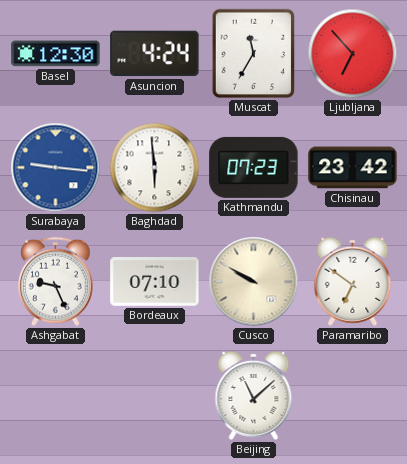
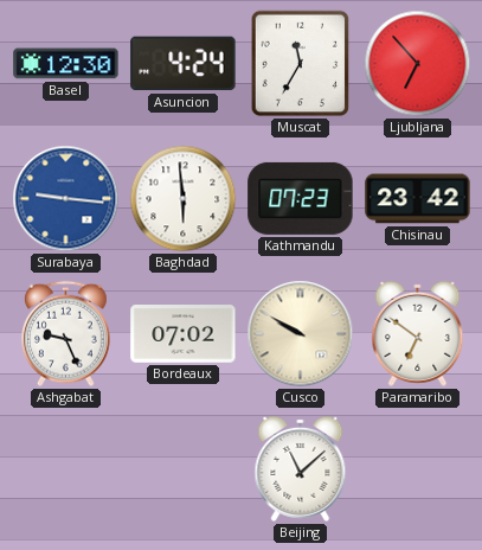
Bordeaux: 07:10 -> 07:02
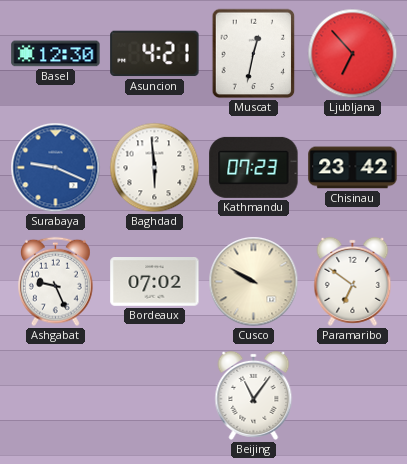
Asuncion: 4:24 -> 4:21
Muscat: 11:35 -> 12:32
Surabaya: 9:16 -> 9:19
Beijing: 11:08 -> 11:06
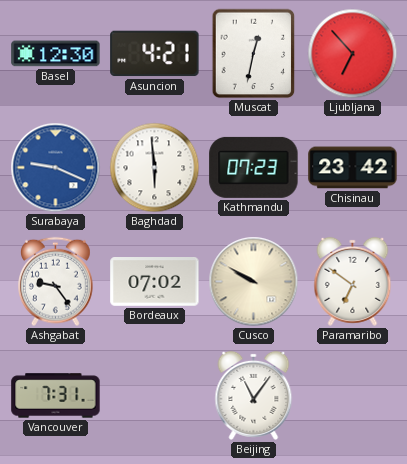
Ashgabat: 9:26 -> 9:24
Vancouver: none -> 7:31
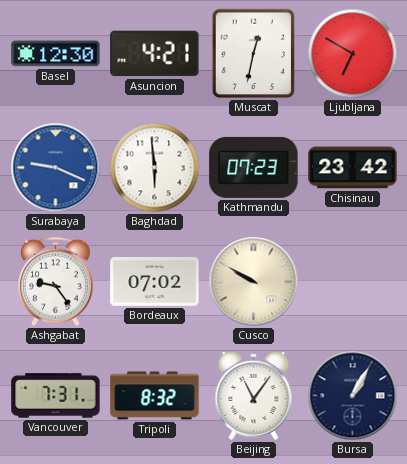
Ljubljana: 6:53 -> 6:50
Paramaribo: 6:51 -> none
Tripoli: none -> 8:32
Bursa: none -> 1:05
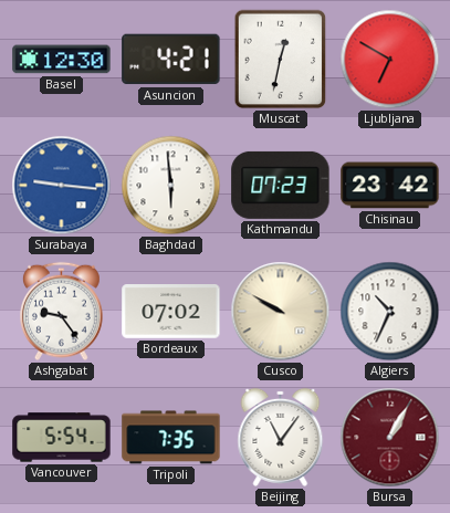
Surabaya: 9:19 -> 9:16
Algiers: none -> 10:34
Vancouver: 7:31 -> 5:54
Tripoli: 8:32 -> 7:35
Bursa dial: navy -> burgundy
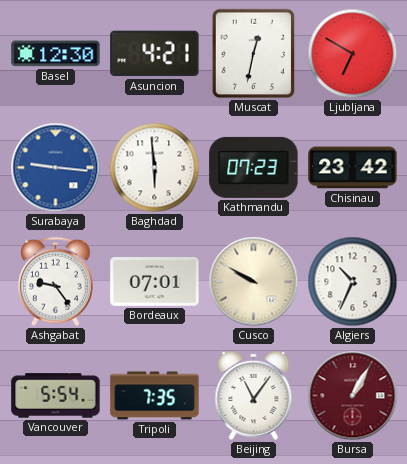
Bordeaux: 07:02 -> 07:01
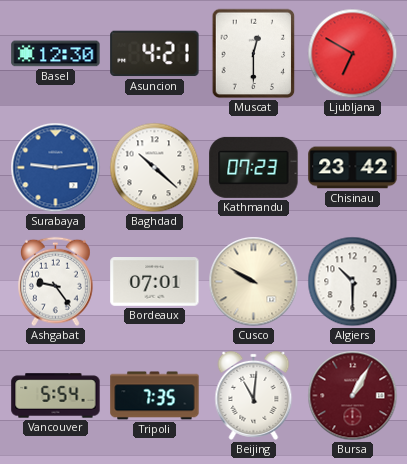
Muscat: 12:32 -> 12:30
Surabaya: 9:16 -> 9:14
Baghdad: 5:59 -> 10:22
Algiers: 10:34 -> 10:30
Beijing: 11:06 -> 11:01
